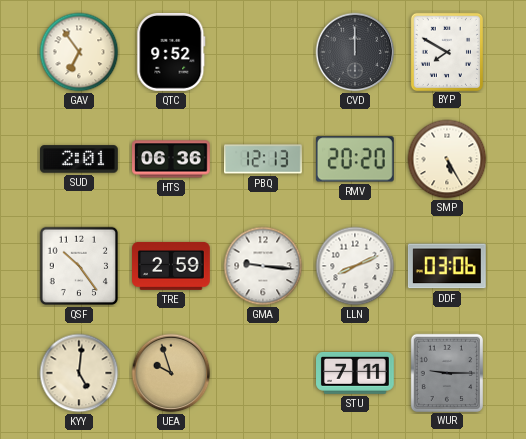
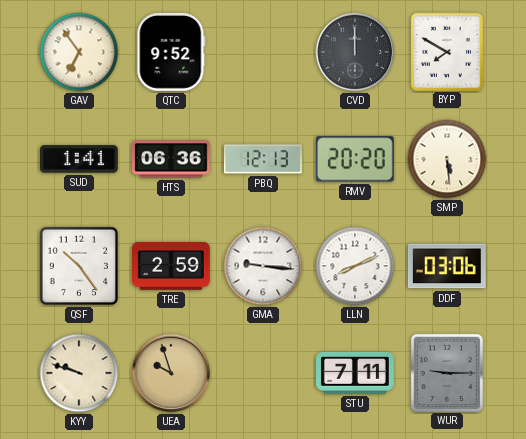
SUD: 2:01 -> 1:41
SMP: 5:25 -> 5:29
KYY: 5:01 -> 9:48
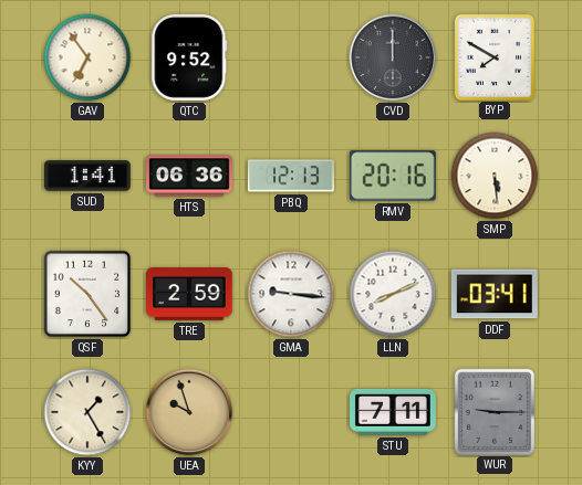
RMV: 20:20 -> 20:16
DDF: 03:06 -> 03:41
KYY: 9:48 -> 1:25
